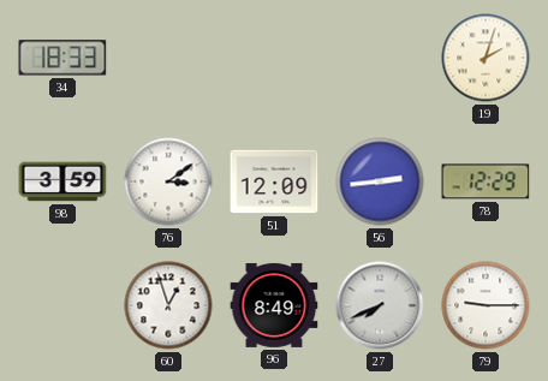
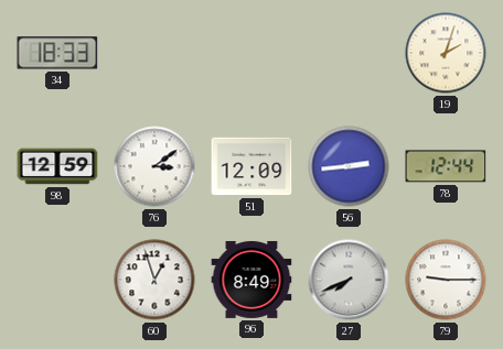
98: 3:59 -> 12:59
78: 12:29 -> 12:44
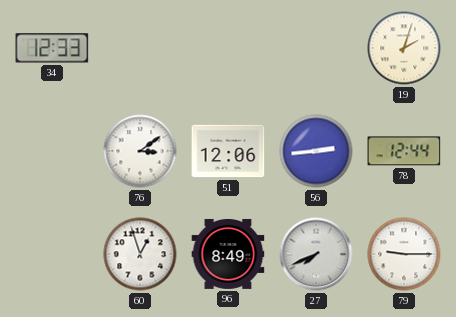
34: 18:33 -> 12:33
98: 12:59 -> none
51: 12:09 -> 12:06
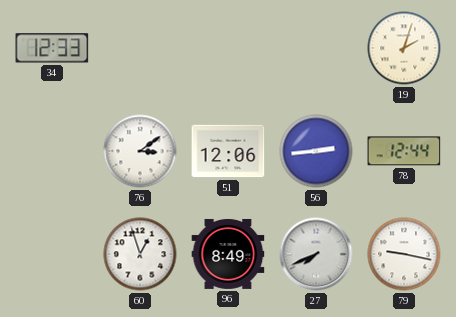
79: 9:15 -> 9:17
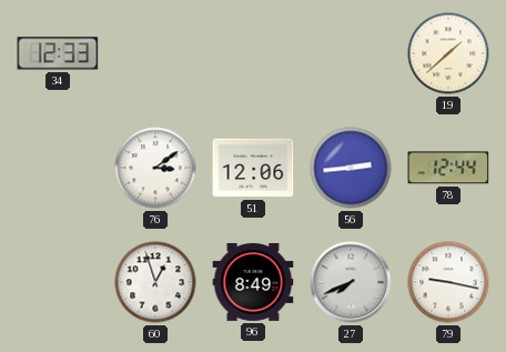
19: 2:03 -> 1:38
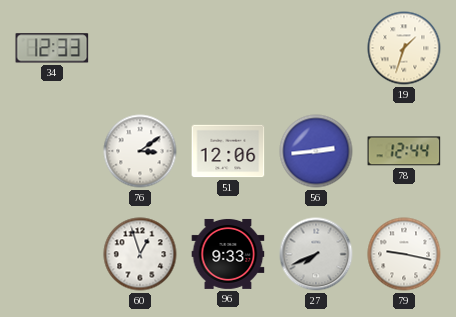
19: 1:38 -> 1:33
96: 8:49 -> 9:33
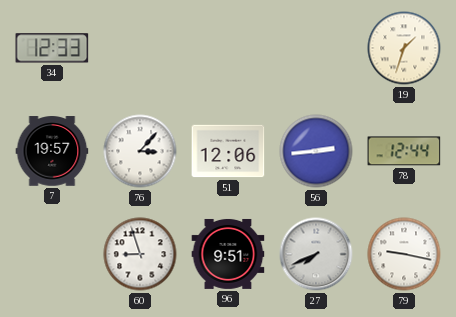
7: none -> 19:57
76: 3:09 -> 3:07
60: 12:57 -> 8:57
96: 9:33 -> 9:51
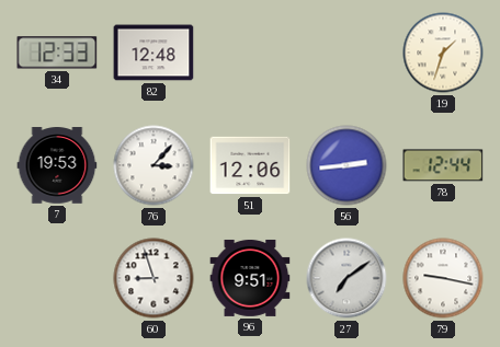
82: none -> 12:48
7: 19:57 -> 19:53
27: 7:41 -> 7:09
